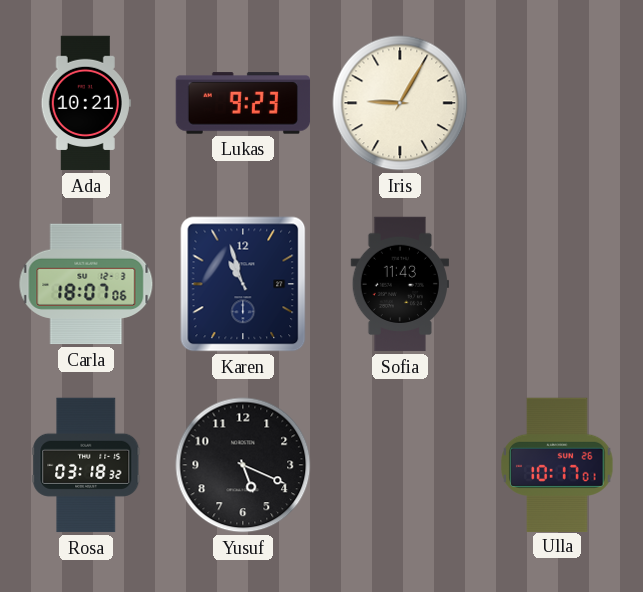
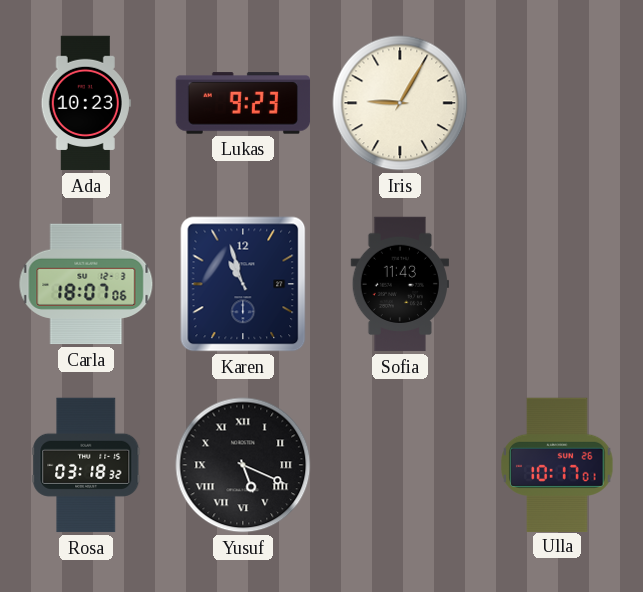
Ada: 10:21 -> 10:23
Yusuf numerals: Arabic -> Roman
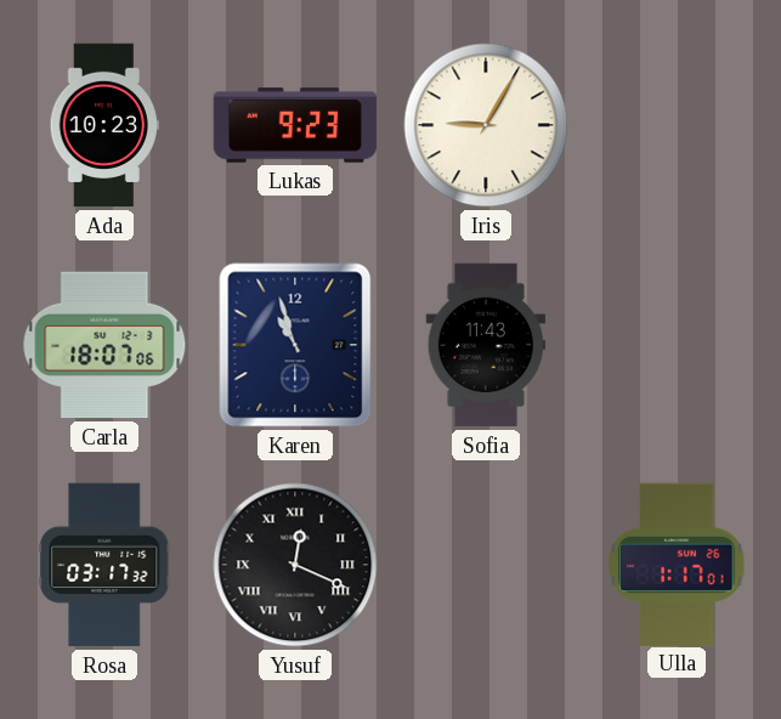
Rosa: 03:18 -> 03:17
Yusuf: 5:19 -> 12:19
Ulla: 10:17 -> 1:17
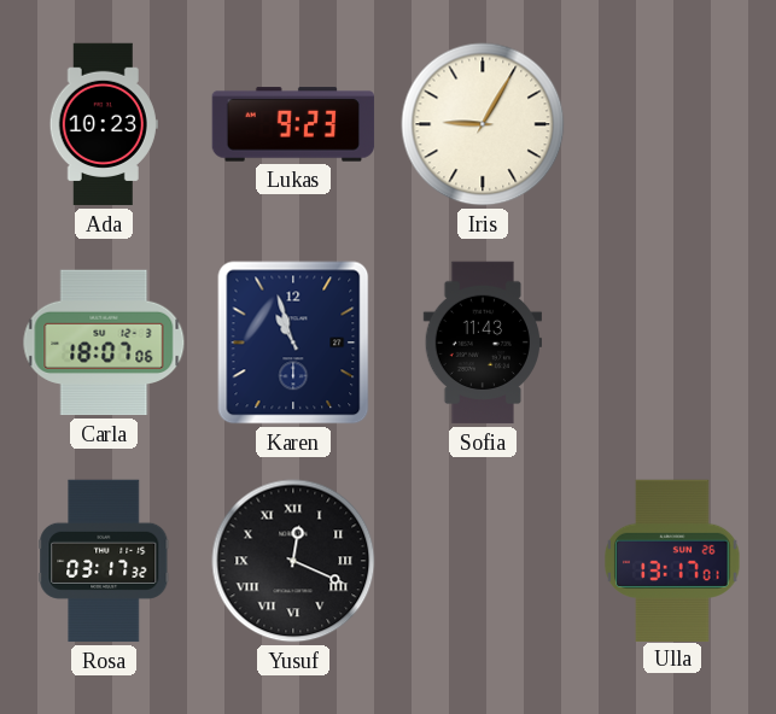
Ulla: 1:17 -> 13:17
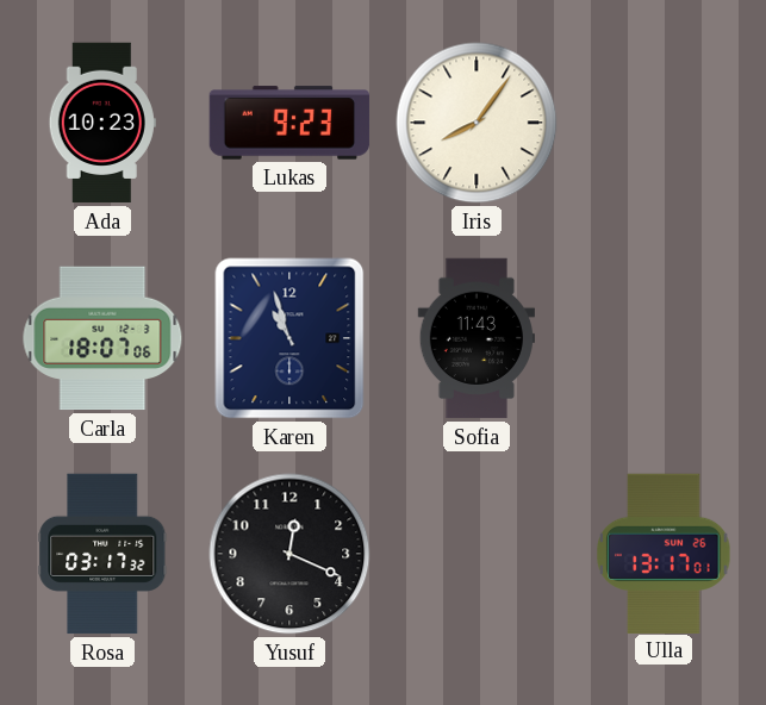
Iris: 9:05 -> 8:06
Yusuf numerals: Roman -> Arabic
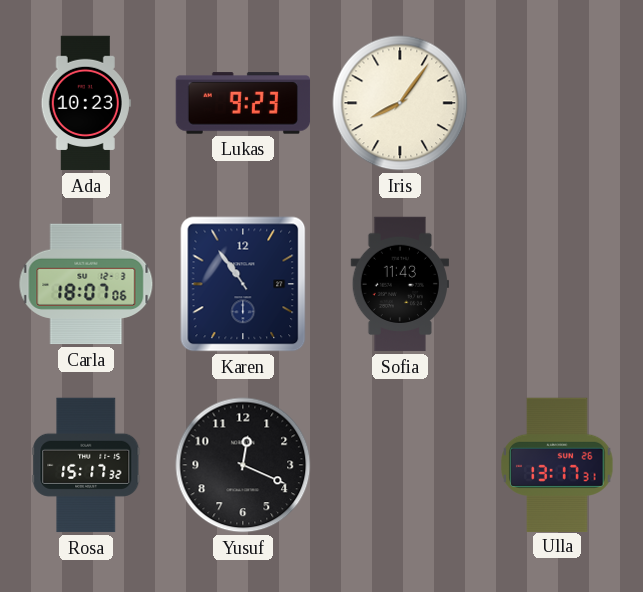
Karen: 10:57 -> 10:54
Rosa: 03:17 -> 15:17
Ulla: 13:17:01 -> 13:17:31
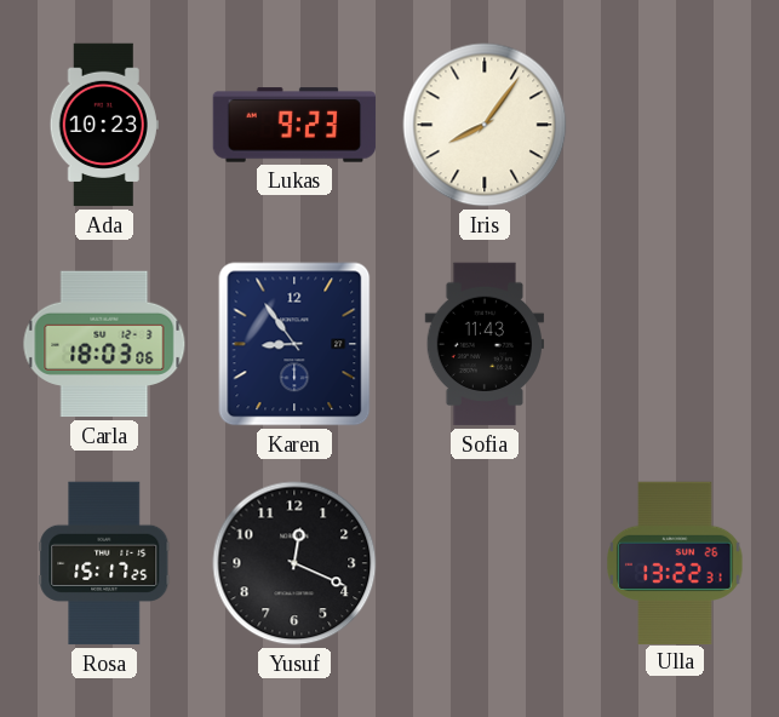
Carla: 18:07 -> 18:03
Karen: 10:54 -> 8:54
Rosa: 15:17:32 -> 15:17:25
Ulla: 13:17 -> 13:22
